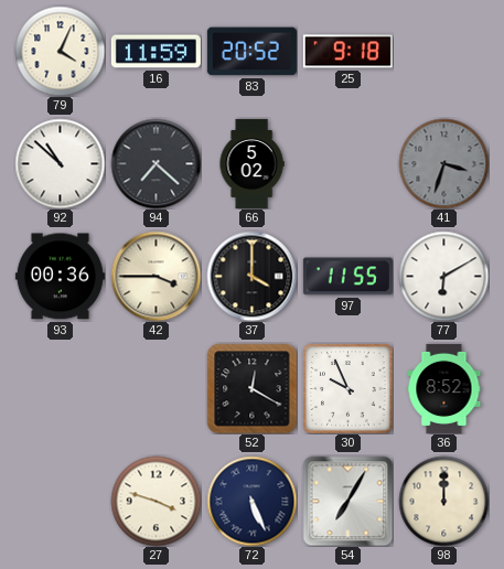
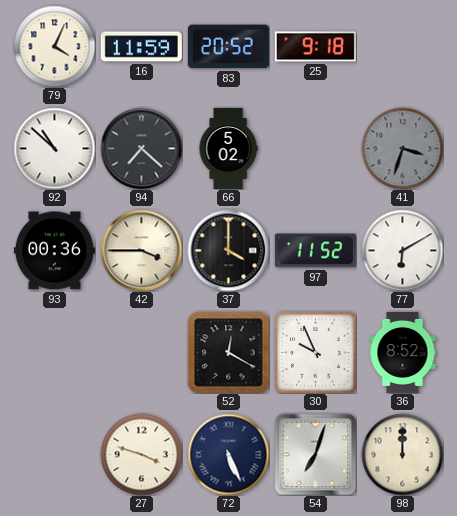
97: 11:55 -> 11:52
54: 7:05 -> 7:03
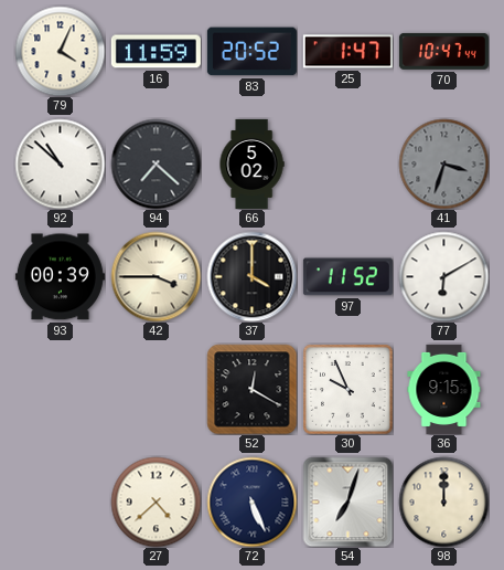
25: 9:18 -> 1:47
70: none -> 10:47
93: 00:36 -> 00:39
36: 8:52 -> 9:15
27: 3:48 -> 4:38
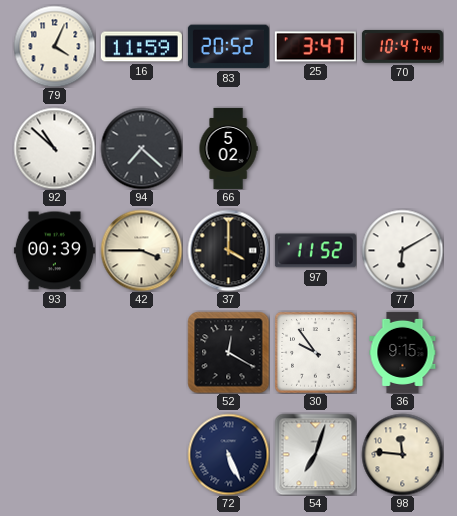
25: 1:47 -> 3:47
41: 3:33 -> none
30: 9:56 -> 9:54
27: 4:38 -> none
98: 12:00 -> 11:46
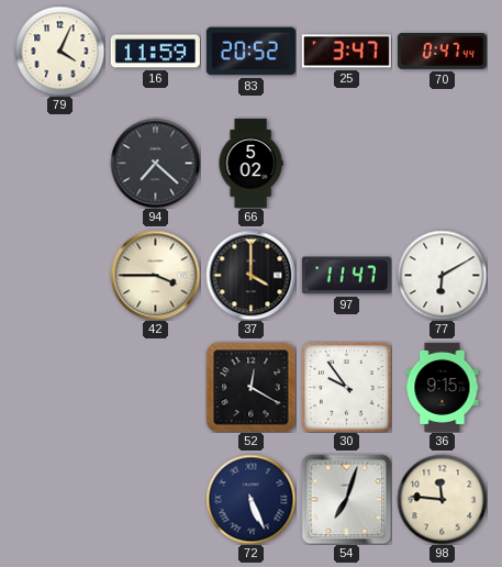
70: 10:47 -> 0:47
92: 10:52 -> none
93: 00:39 -> none
97: 11:52 -> 11:47
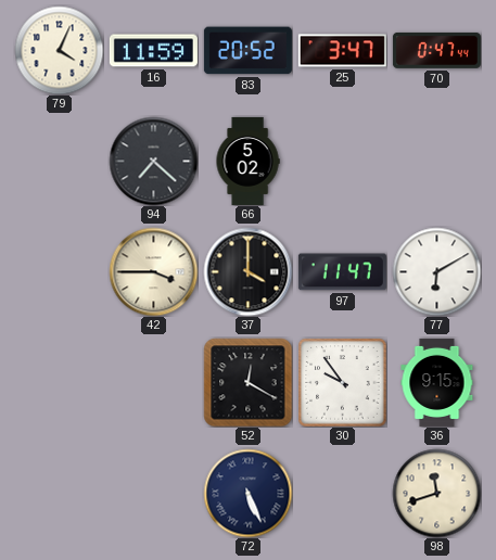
54: 7:03 -> none
98: 11:46 -> 11:42
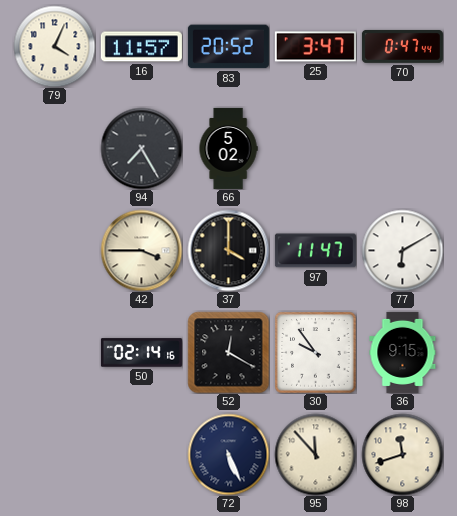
16: 11:59 -> 11:57
94: 7:22 -> 7:25
50: none -> 02:14
95: none -> 11:53
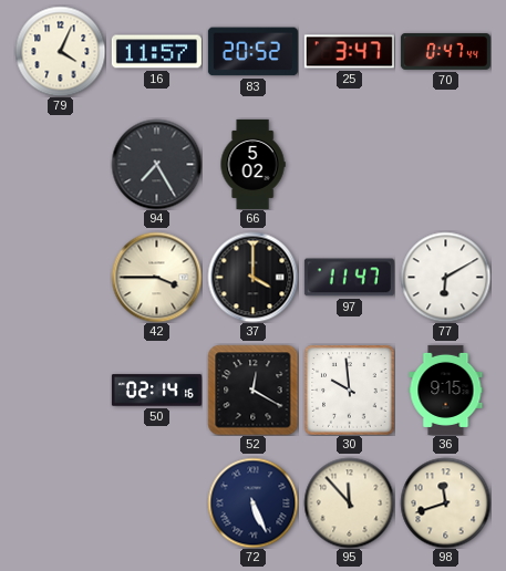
30: 9:54 -> 9:59
